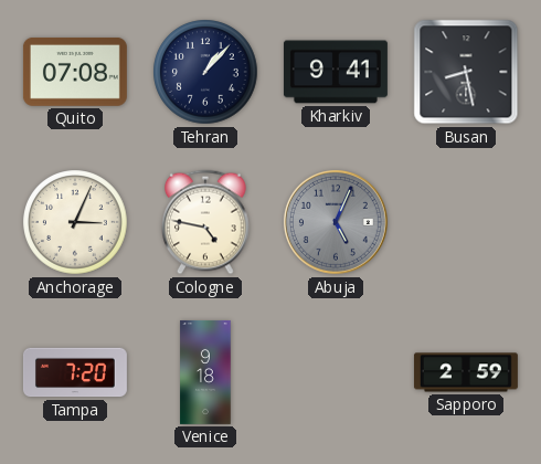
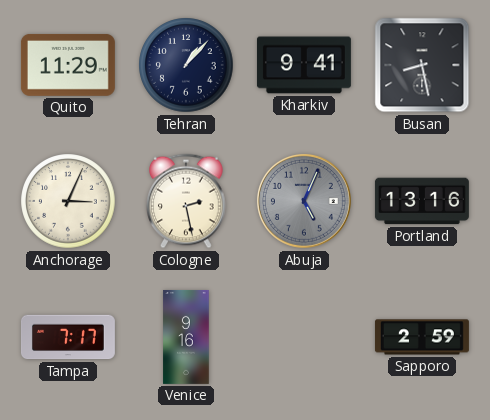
Quito: 07:08 -> 11:29
Cologne: 4:47 -> 2:28
Portland: none -> 13:16
Tampa: 7:20 -> 7:17
Venice: 9:18 -> 9:16
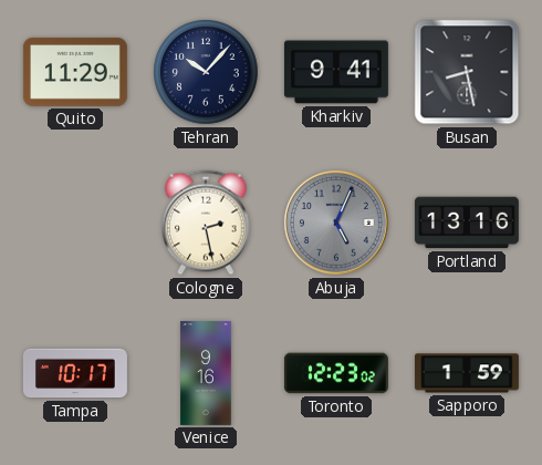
Tehran: 1:07 -> 10:07
Anchorage: 3:04 -> none
Tampa: 7:17 -> 10:17
Toronto: none -> 12:23
Sapporo: 2:59 -> 1:59
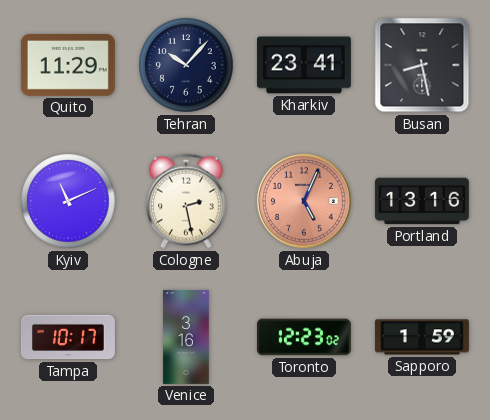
Kharkiv: 9:41 -> 23:41
Kyiv: none -> 11:11
Abuja dial: grey -> salmon
Venice: 9:16 -> 3:16
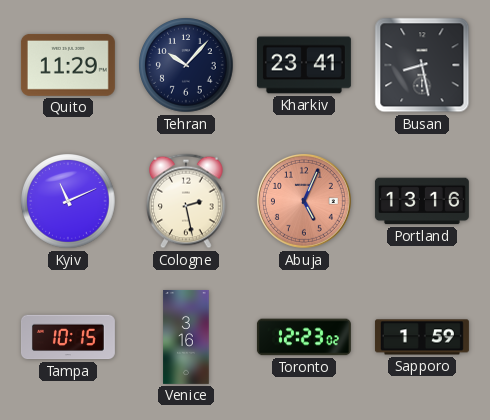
Tampa: 10:17 -> 10:15
